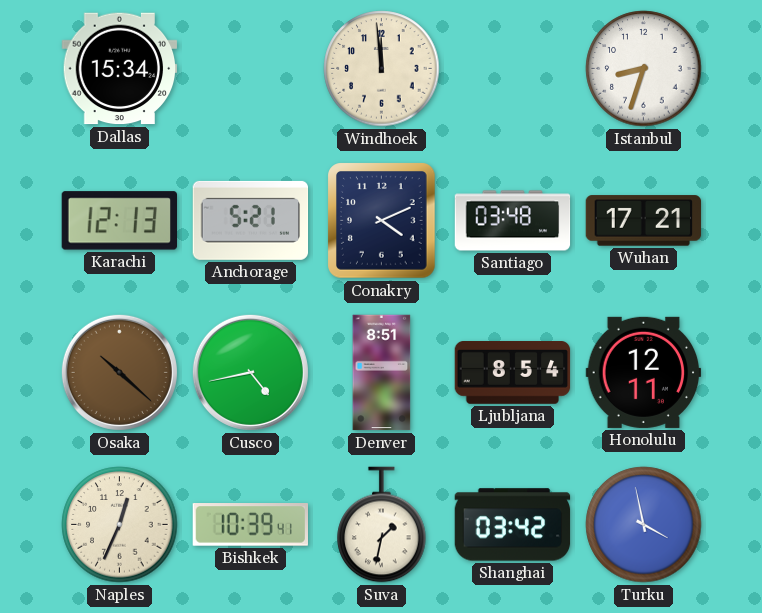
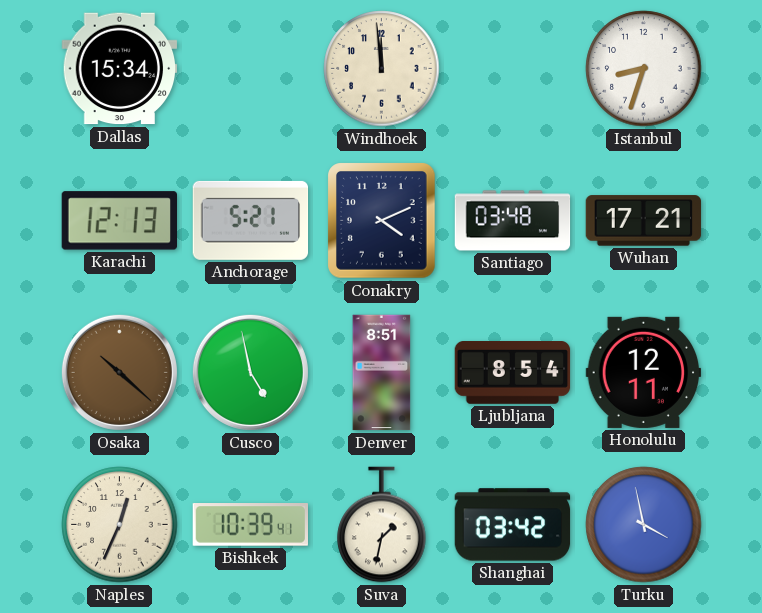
Cusco: 4:43 -> 4:58
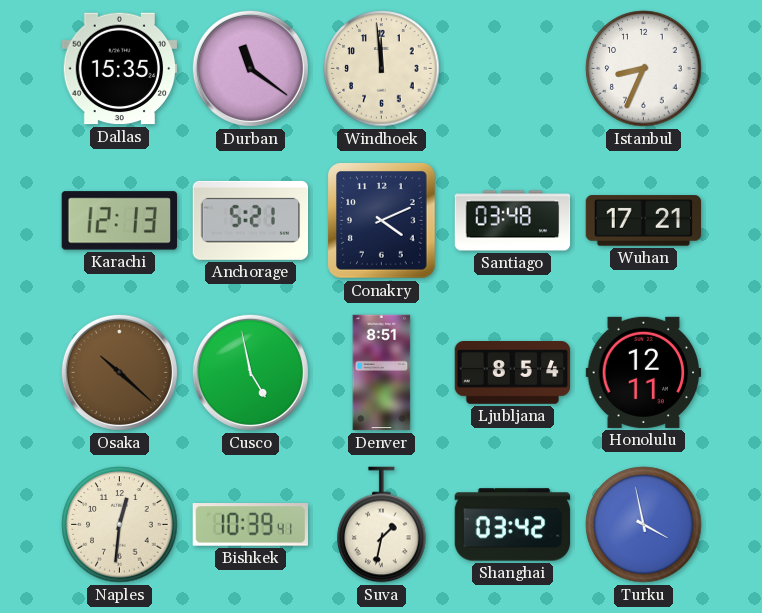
Dallas: 15:34 -> 15:35
Durban: none -> 11:21
Istanbul: 8:33 -> 8:34
Naples: 12:34 -> 12:31
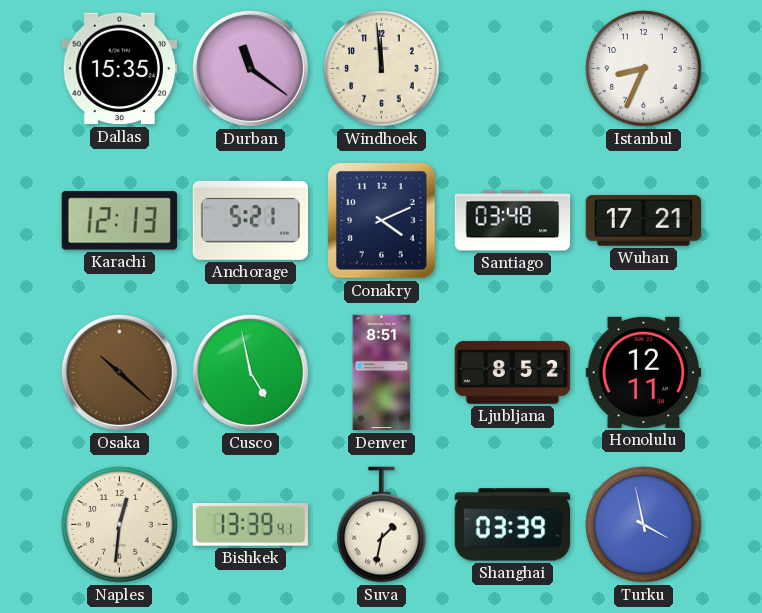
Ljubljana: 8:54 -> 8:52
Bishkek: 10:39 -> 13:39
Shanghai: 03:42 -> 03:39
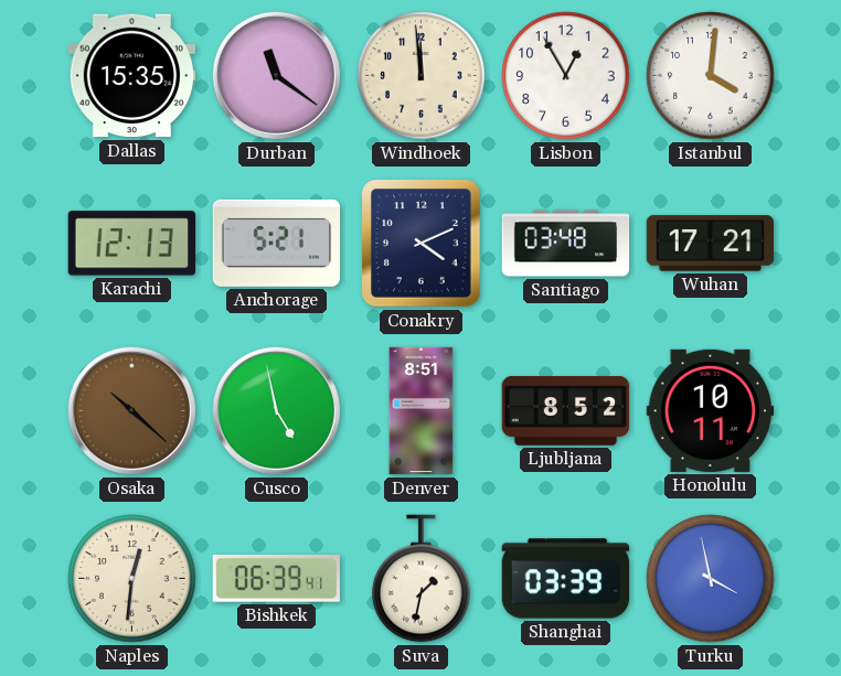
Lisbon: none -> 12:55
Istanbul: 8:34 -> 4:01
Honolulu: 12:11 -> 10:11
Bishkek: 13:39 -> 06:39
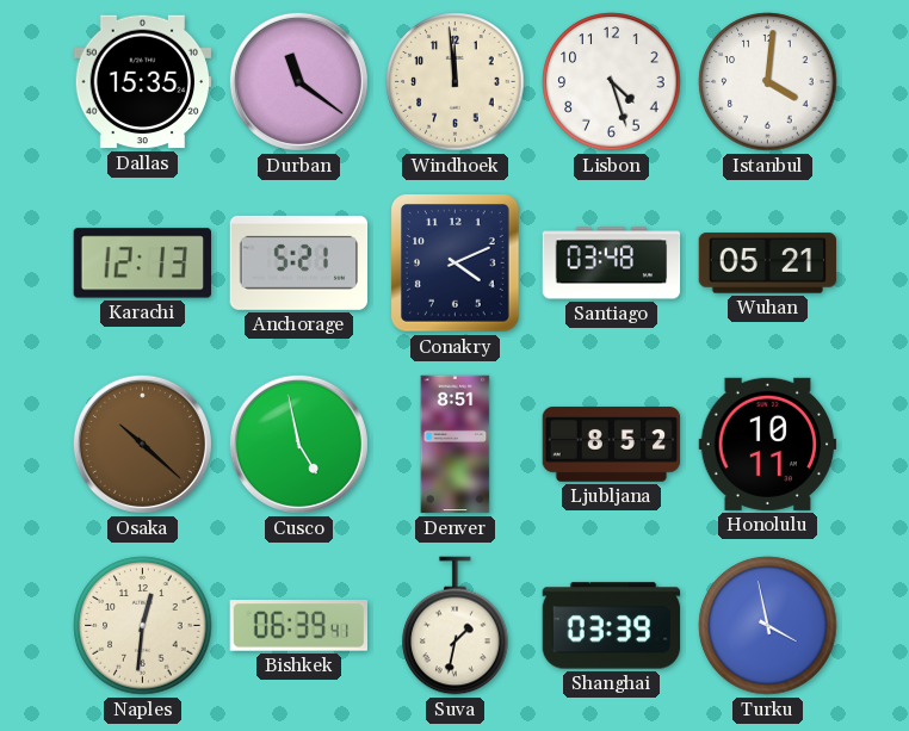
Lisbon: 12:55 -> 4:27
Wuhan: 17:21 -> 05:21
